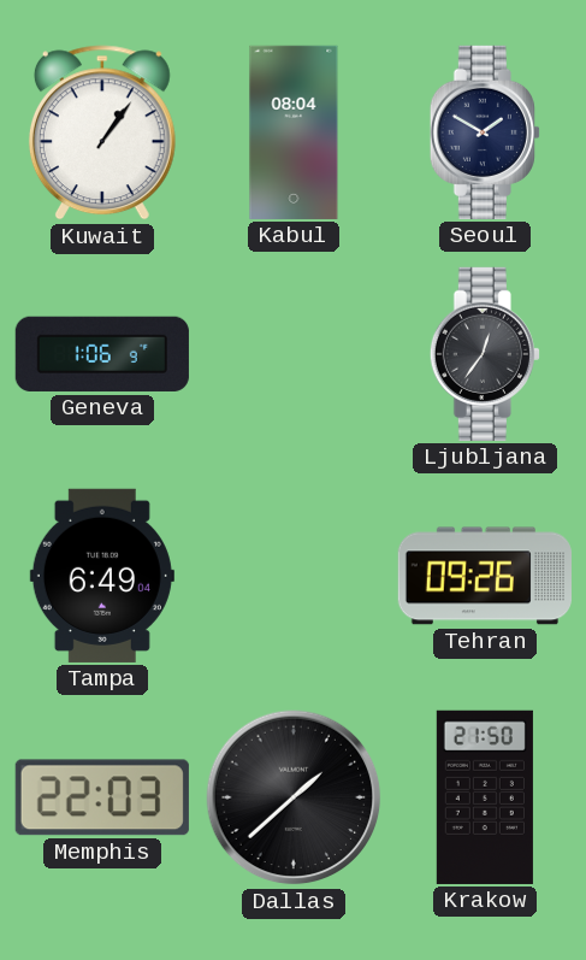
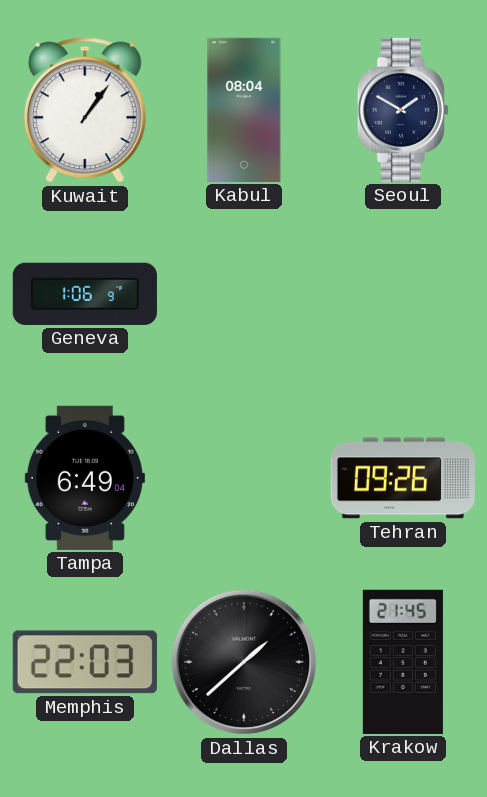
Ljubljana: 12:36 -> none
Krakow: 21:50 -> 21:45
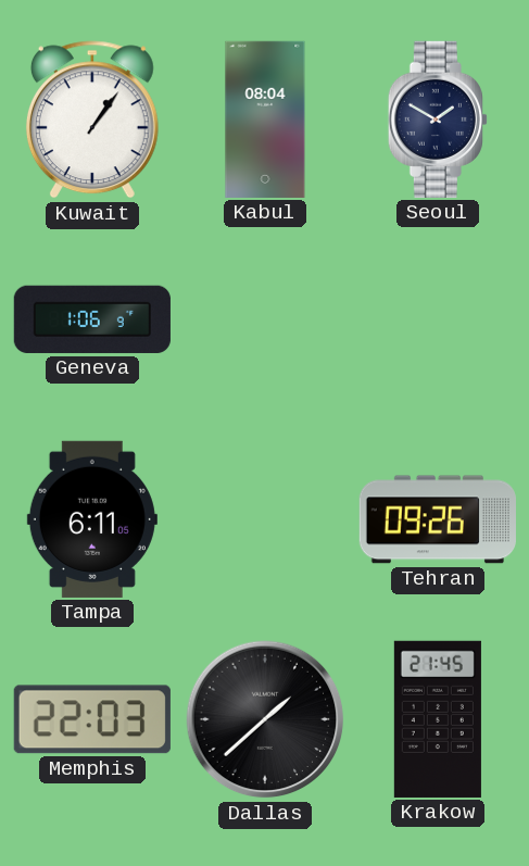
Tampa: 6:49 -> 6:11
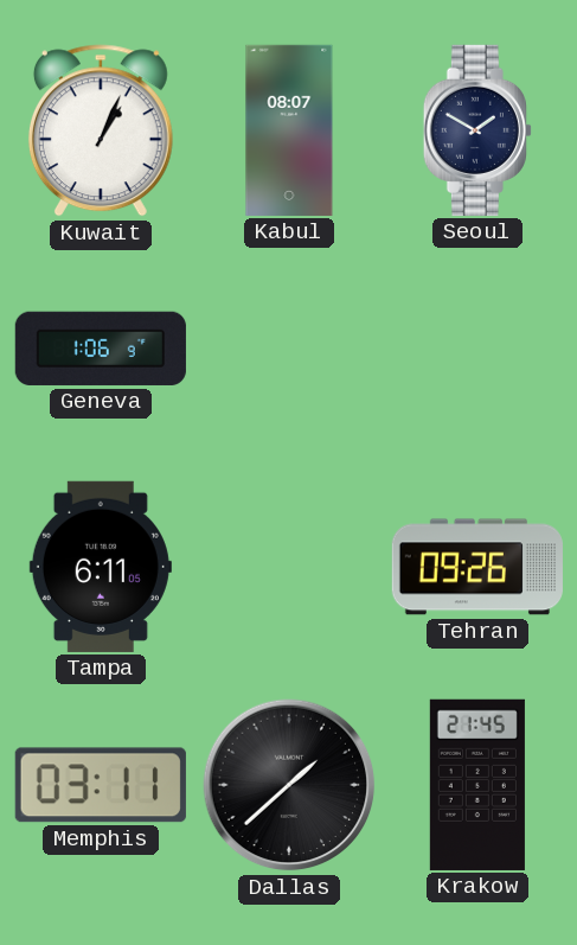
Kuwait: 1:06 -> 1:04
Kabul: 08:04 -> 08:07
Memphis: 22:03 -> 03:11
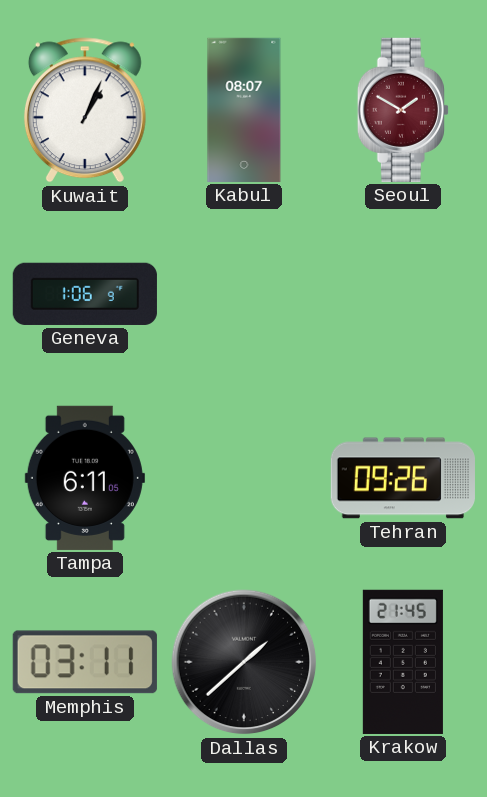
Seoul dial: navy -> burgundy
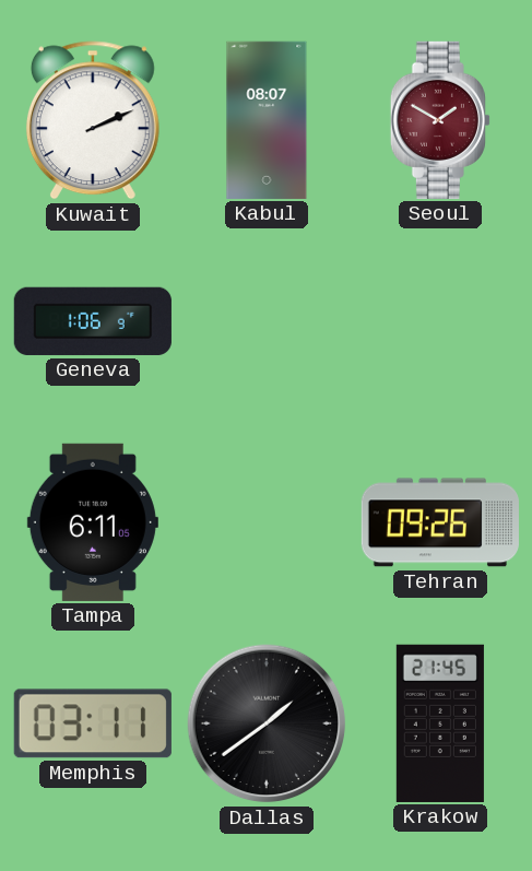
Kuwait: 1:04 -> 2:11
Dallas: 1:38 -> 1:39
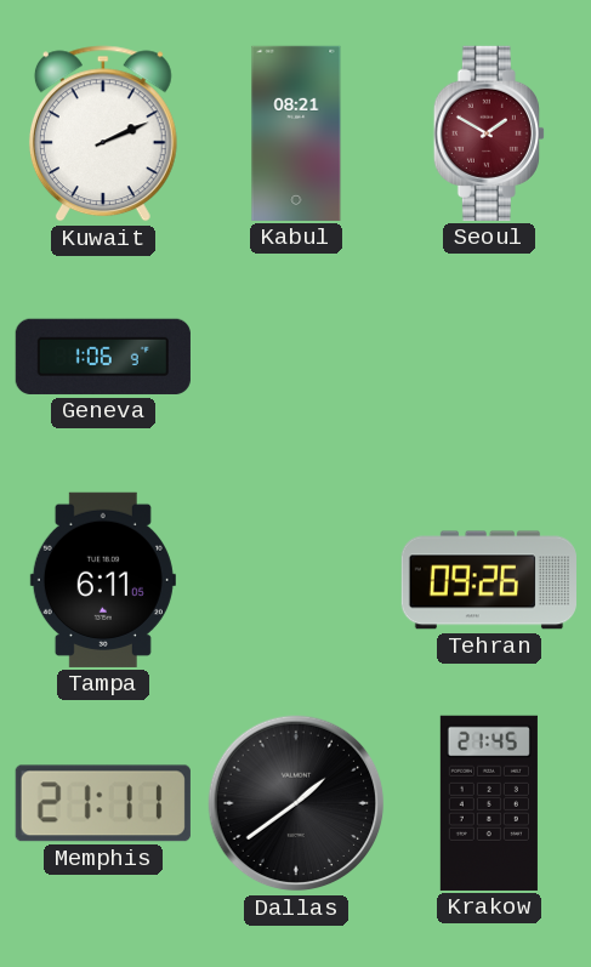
Kabul: 08:07 -> 08:21
Memphis: 03:11 -> 21:11
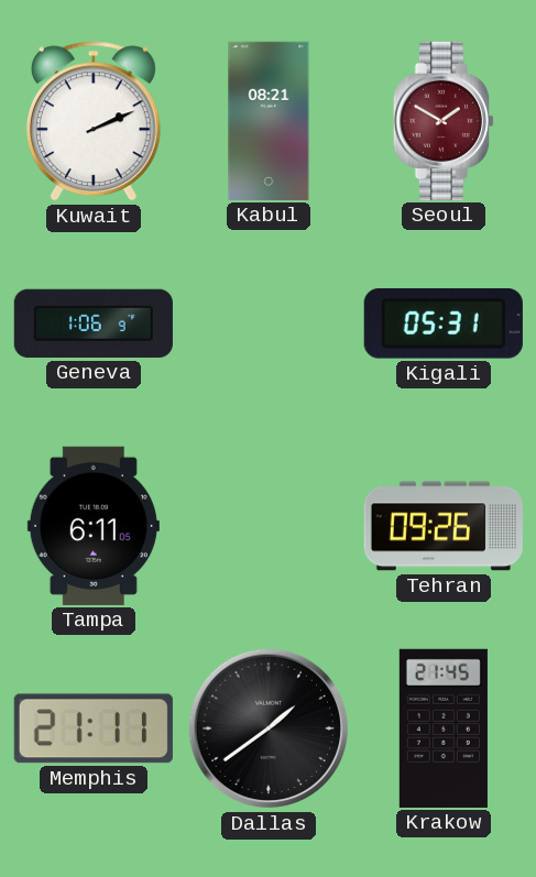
Kigali: none -> 05:31
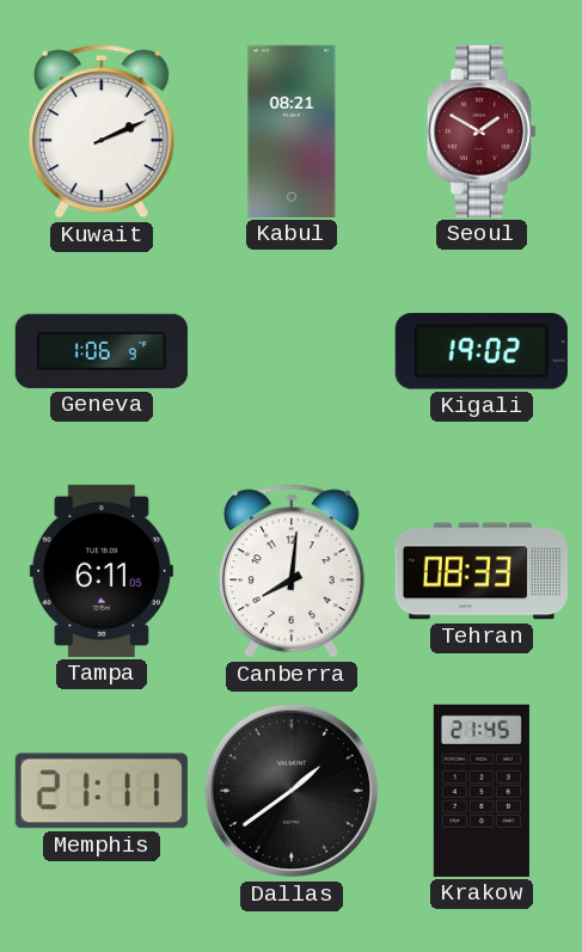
Kigali: 05:31 -> 19:02
Canberra: none -> 8:01
Tehran: 09:26 -> 08:33
